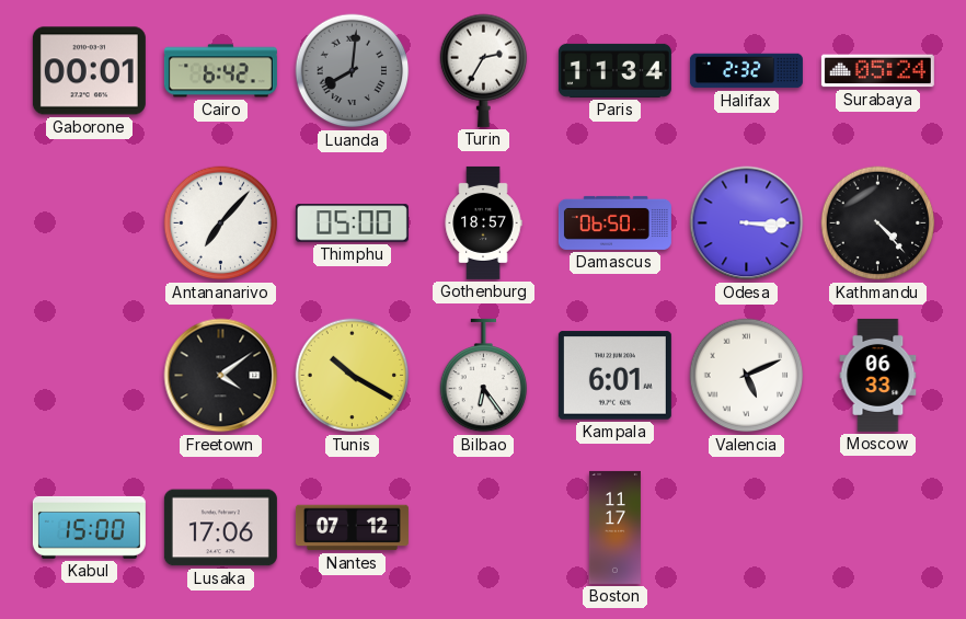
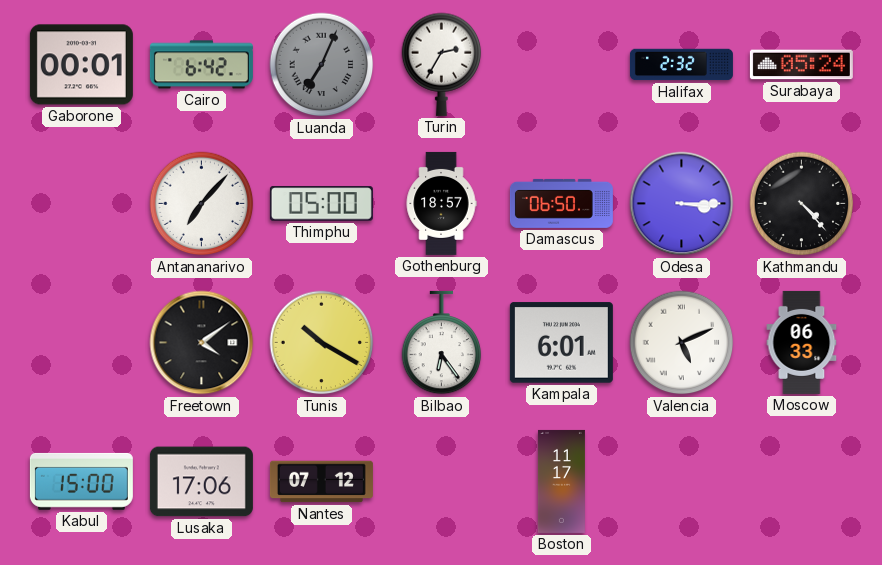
Luanda: 8:01 -> 7:04
Paris: 11:34 -> none
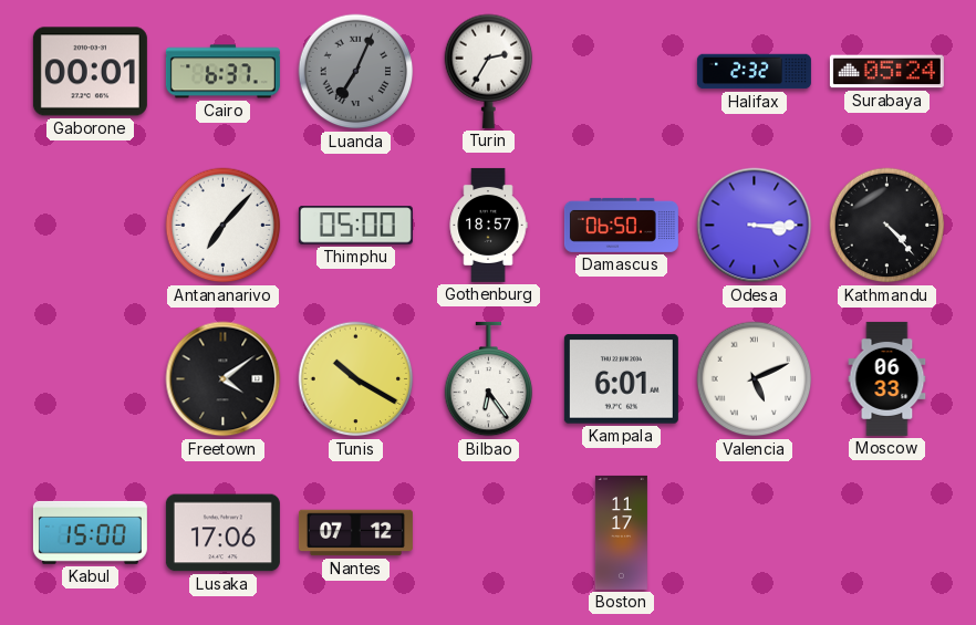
Cairo: 6:42 -> 6:37
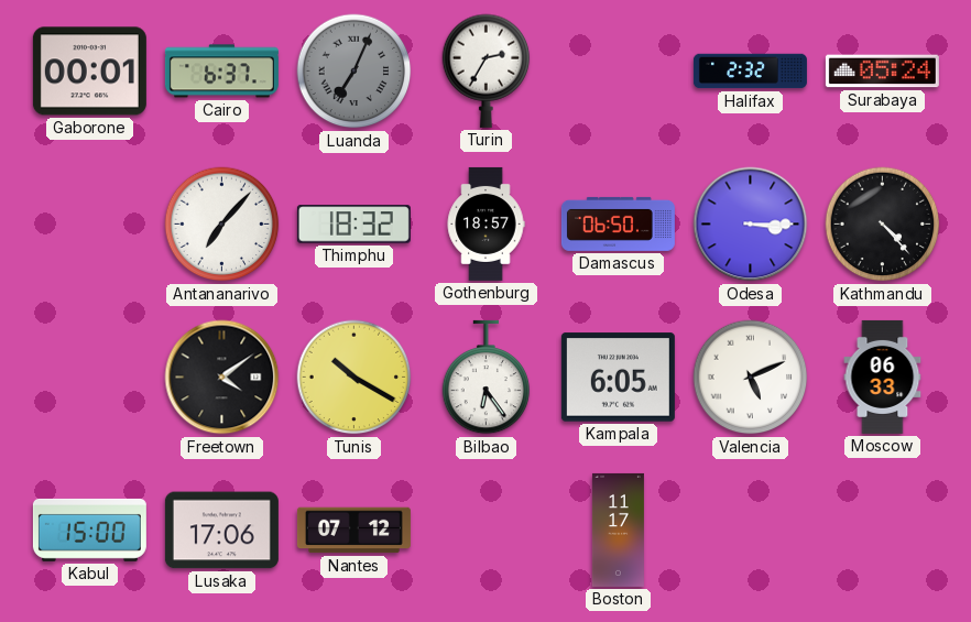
Thimphu: 05:00 -> 18:32
Kampala: 6:01 -> 6:05
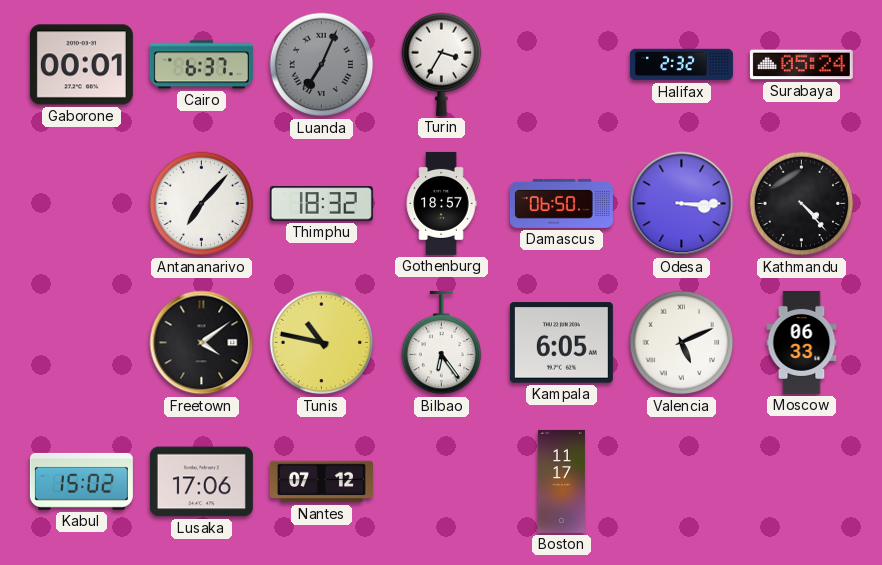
Turin: 2:35 -> 3:35
Tunis: 10:20 -> 10:47
Kabul: 15:00 -> 15:02
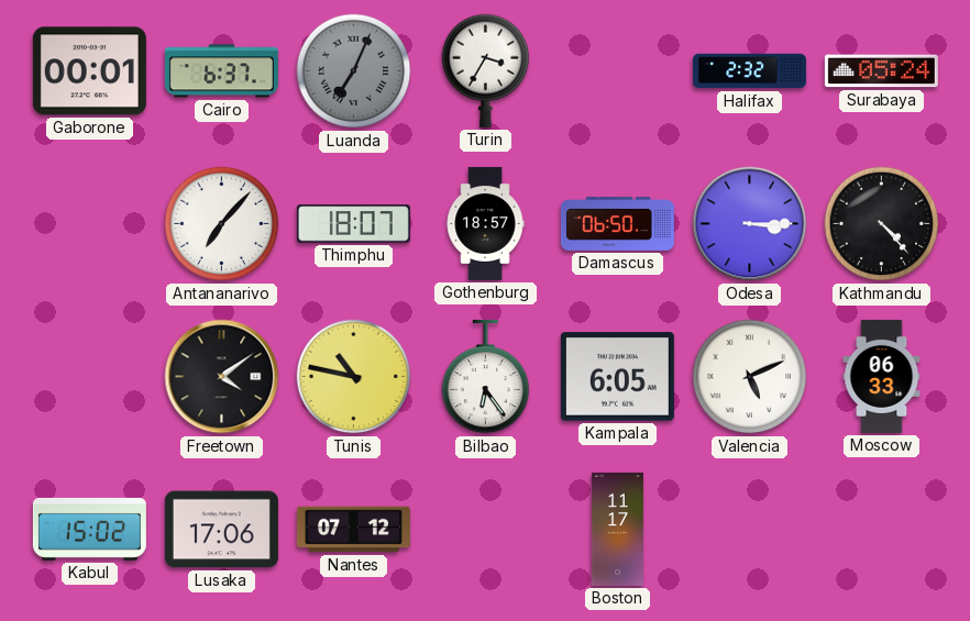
Thimphu: 18:32 -> 18:07
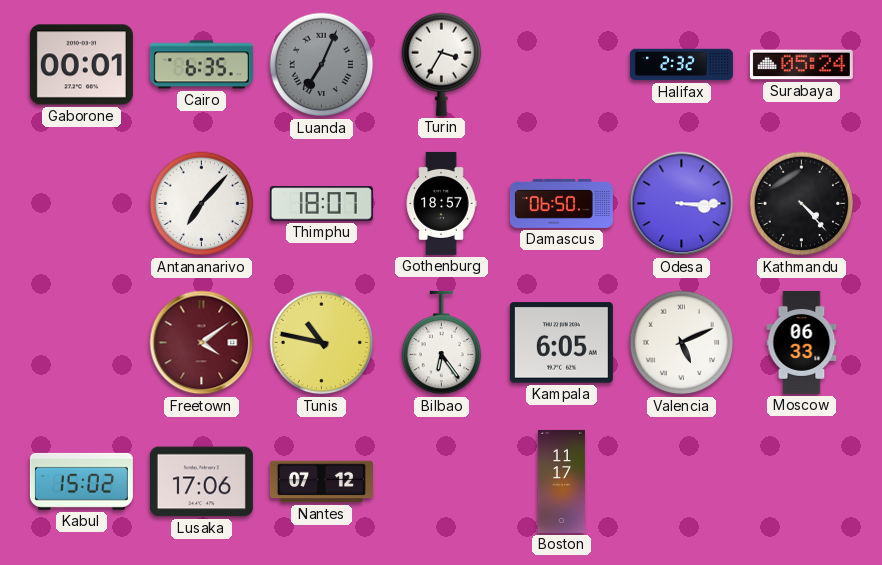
Cairo: 6:37 -> 6:35
Freetown dial: black -> burgundy
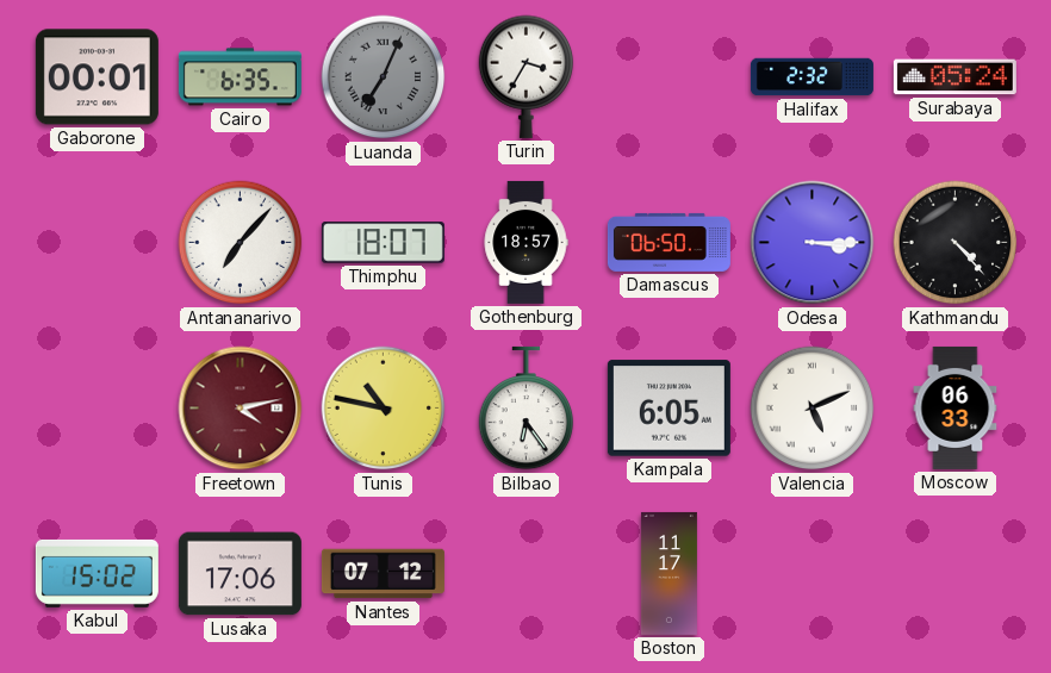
Freetown: 4:09 -> 4:13
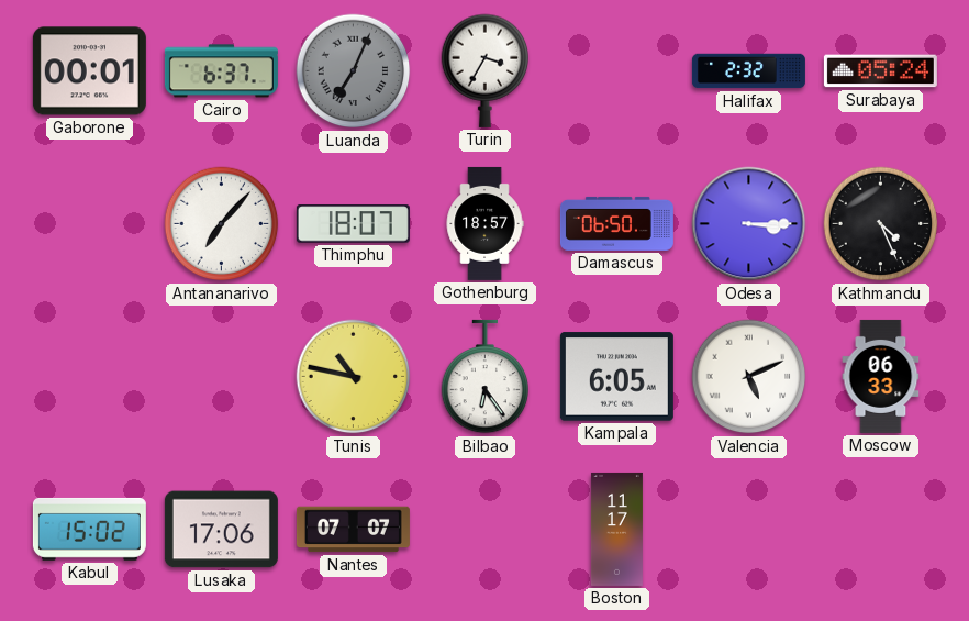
Cairo: 6:35 -> 6:37
Kathmandu: 4:23 -> 4:26
Freetown: 4:13 -> none
Nantes: 07:12 -> 07:07
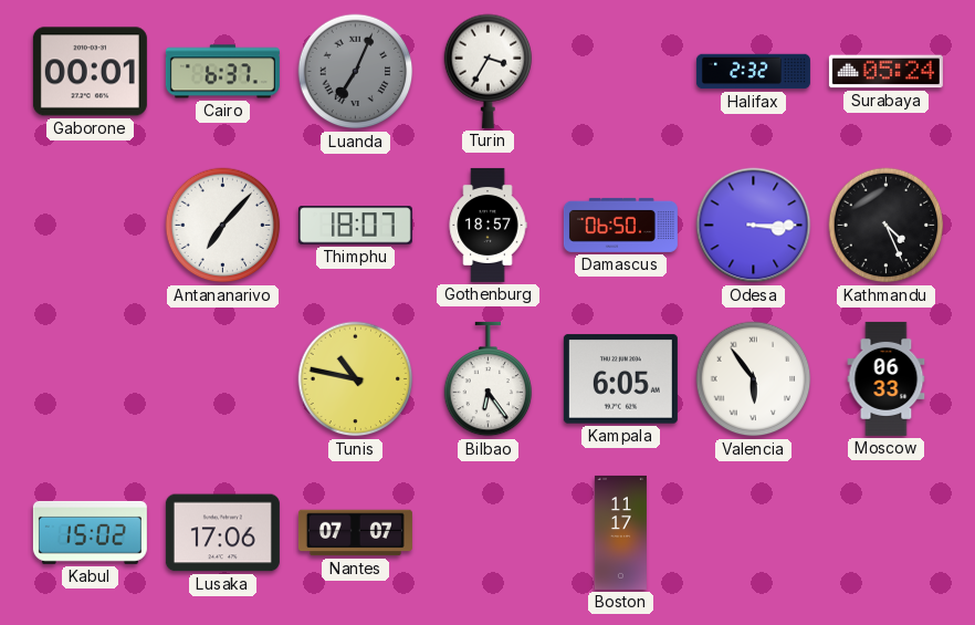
Valencia: 5:11 -> 5:54
